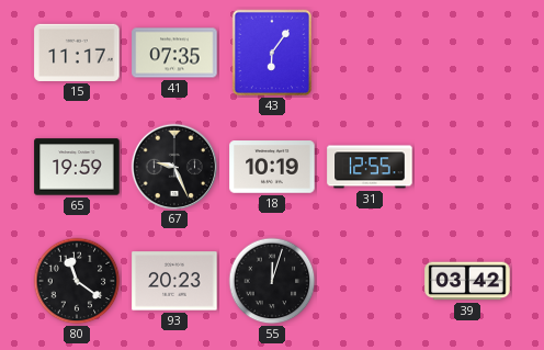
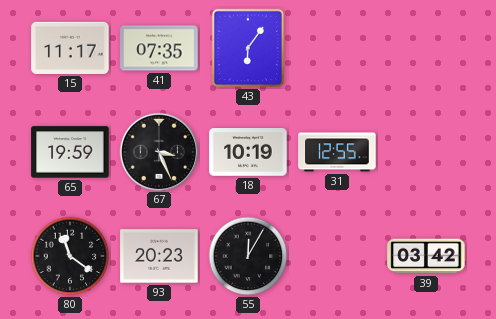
67: 9:26 -> 3:26
55: 12:03 -> 12:05
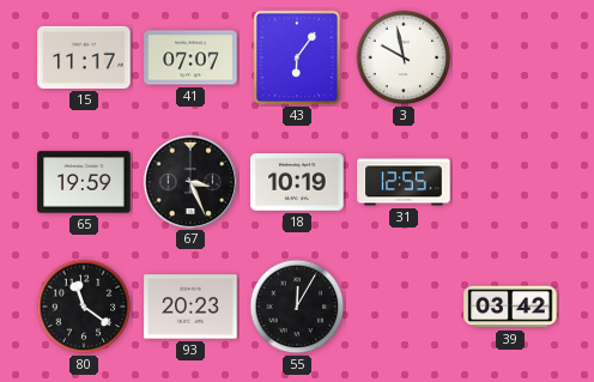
41: 07:35 -> 07:07
3: none -> 9:58
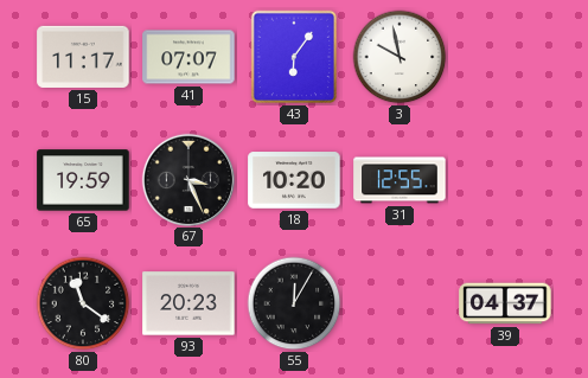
18: 10:19 -> 10:20
39: 03:42 -> 04:37
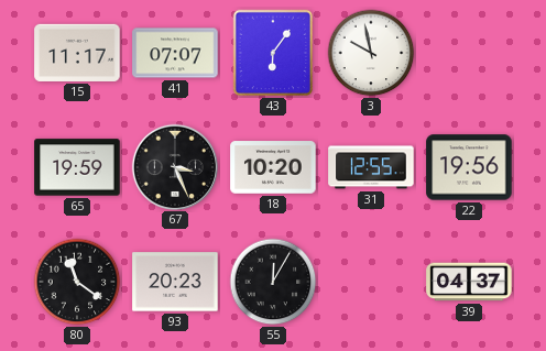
22: none -> 19:56
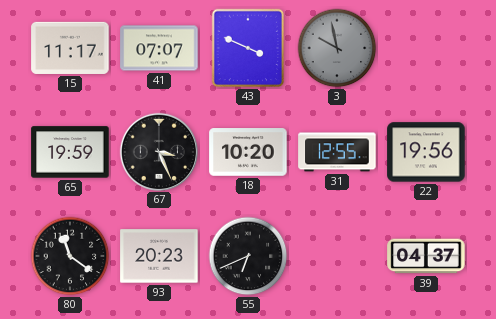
43: 6:06 -> 3:49
3 dial: white -> grey
55: 12:05 -> 6:41
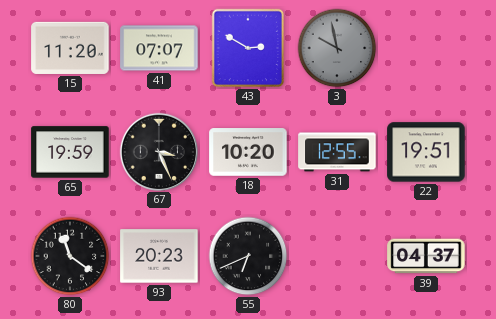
15: 11:17 -> 11:20
43: 3:49 -> 2:50
22: 19:56 -> 19:51
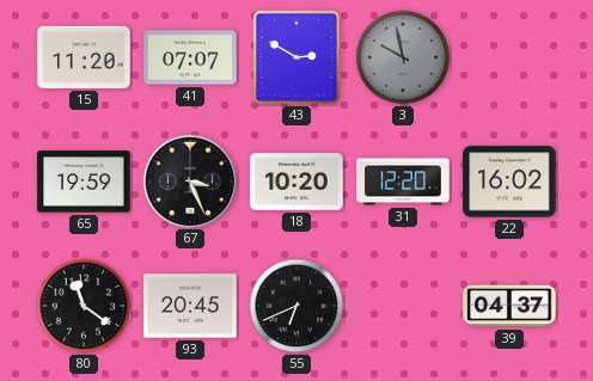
31: 12:55 -> 12:20
22: 19:51 -> 16:02
93: 20:23 -> 20:45
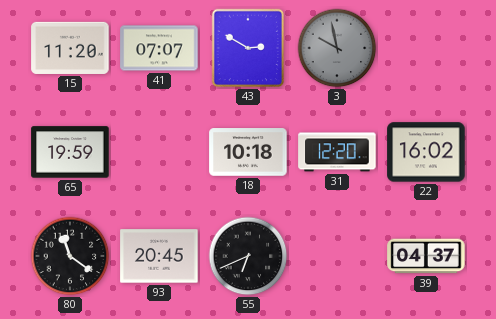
67: 3:26 -> none
18: 10:20 -> 10:18
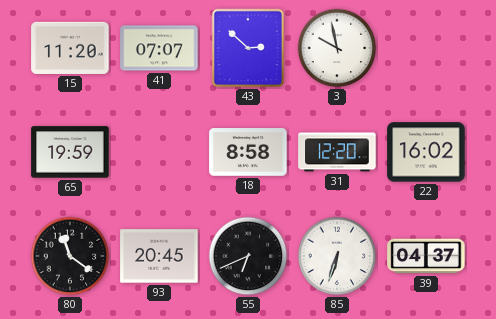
43: 2:50 -> 2:52
3 dial: grey -> white
18: 10:18 -> 8:58
85: none -> 6:33
